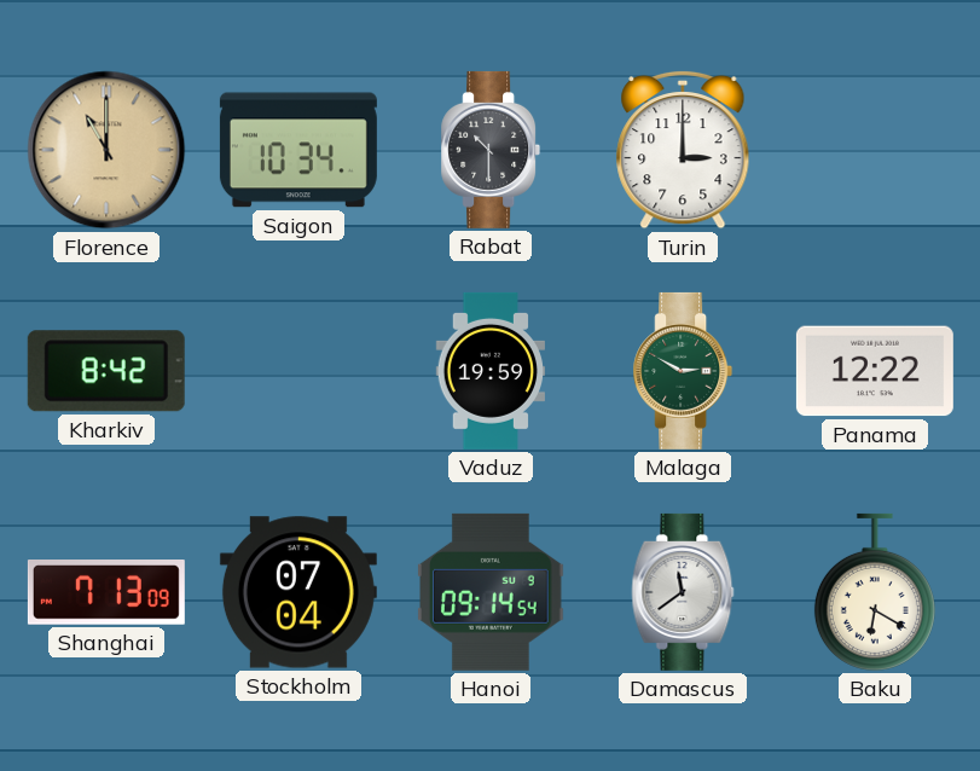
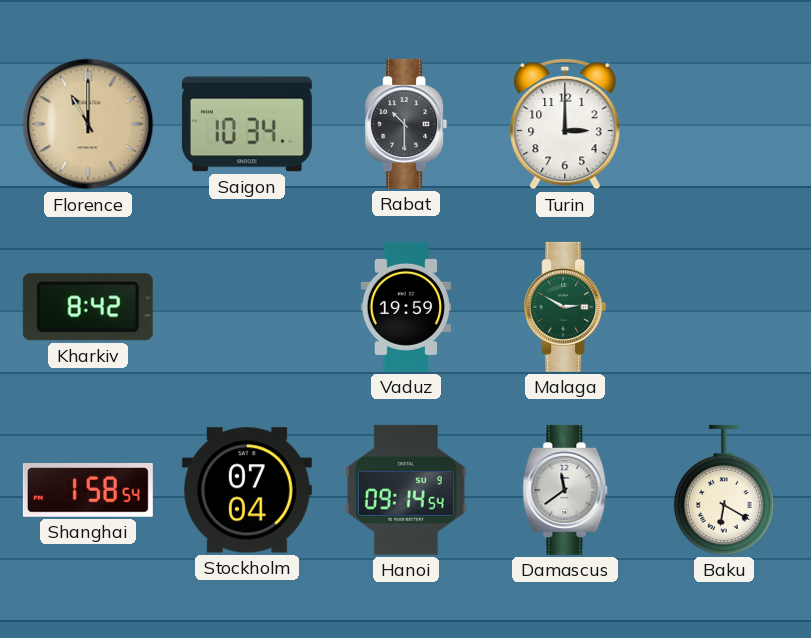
Panama: 12:22 -> none
Shanghai: 7:13 -> 1:58
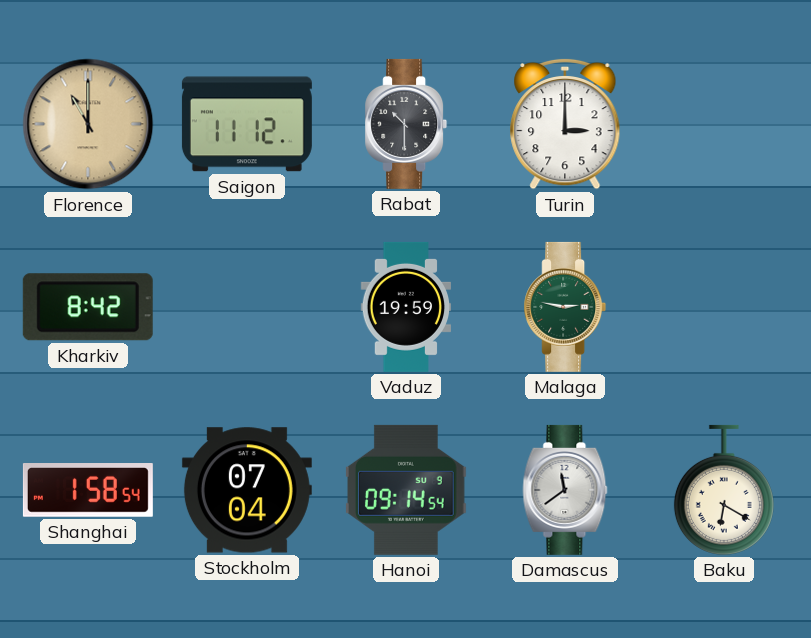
Saigon: 10:34 -> 11:12
Malaga: 2:50 -> 2:47
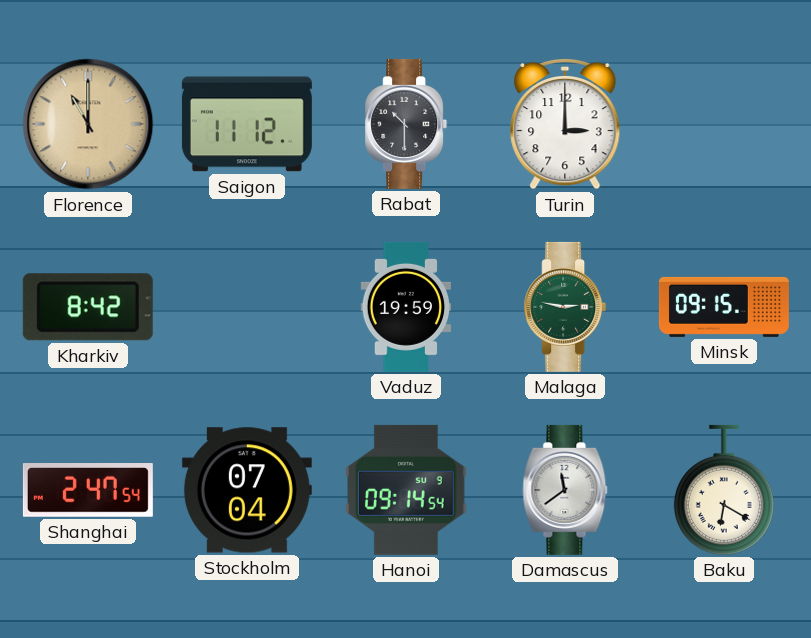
Minsk: none -> 09:15
Shanghai: 1:58 -> 2:47
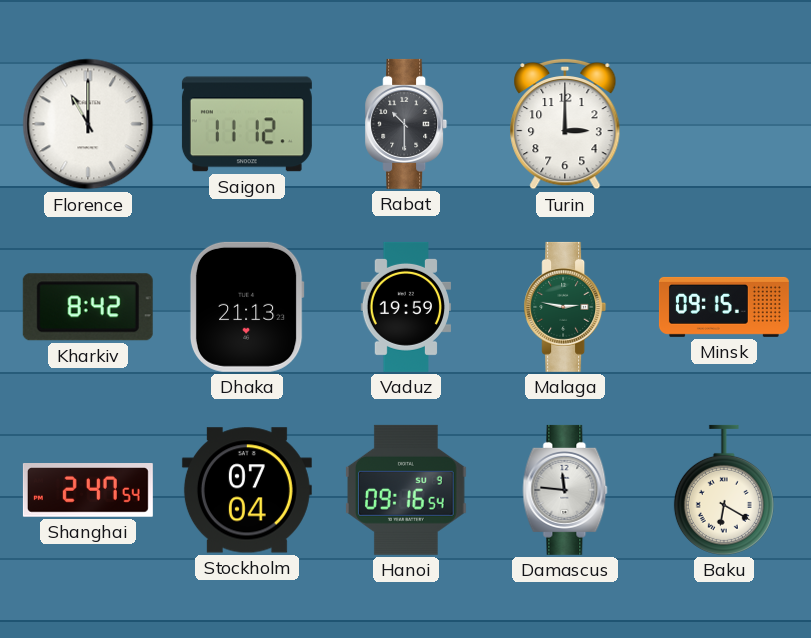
Florence dial: champagne -> white
Dhaka: none -> 21:13
Hanoi: 09:14 -> 09:16
Damascus: 11:39 -> 11:46
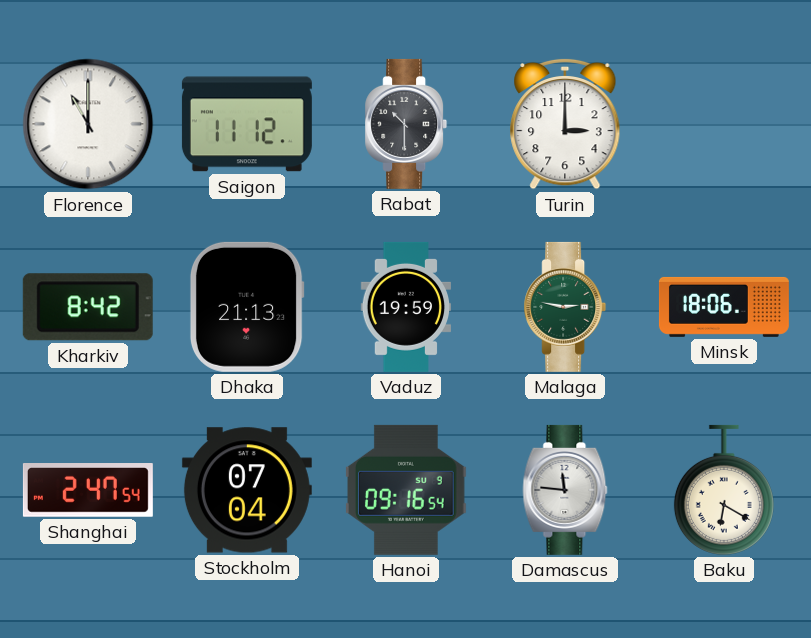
Minsk: 09:15 -> 18:06
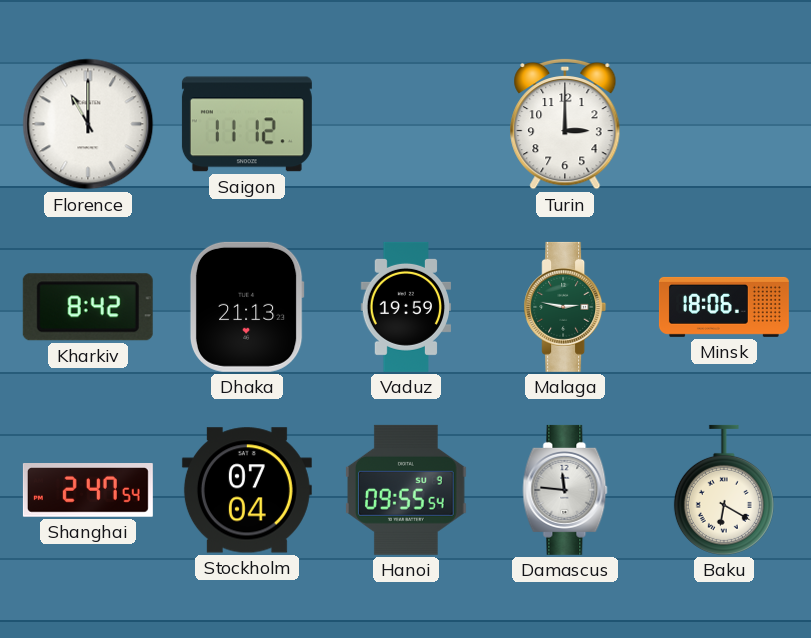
Rabat: 10:30 -> none
Hanoi: 09:16 -> 09:55
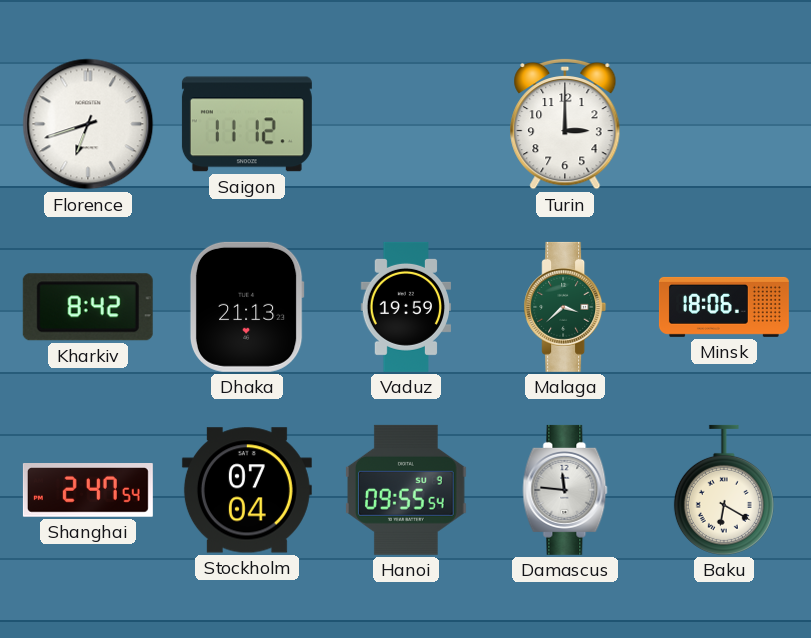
Florence: 11:00 -> 6:42
Malaga: 2:47 -> 3:38
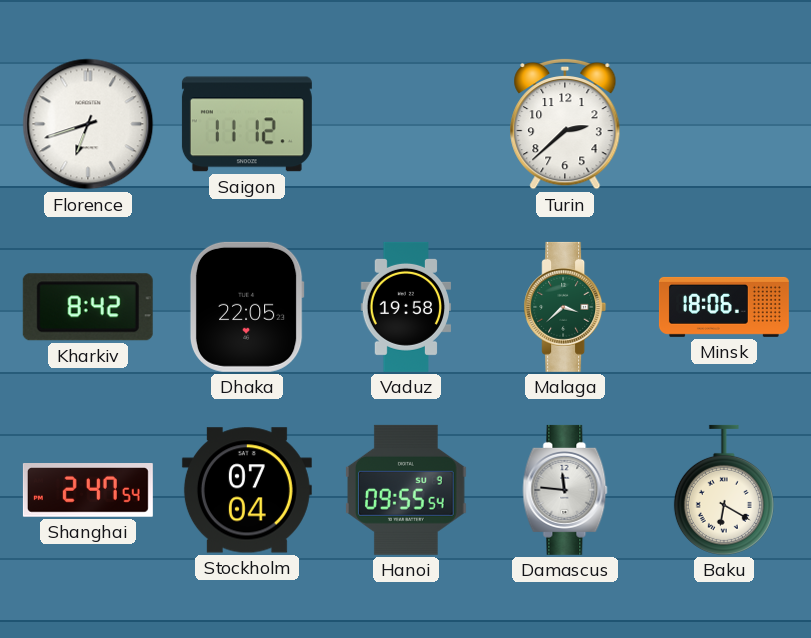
Turin: 3:00 -> 2:38
Dhaka: 21:13 -> 22:05
Vaduz: 19:59 -> 19:58
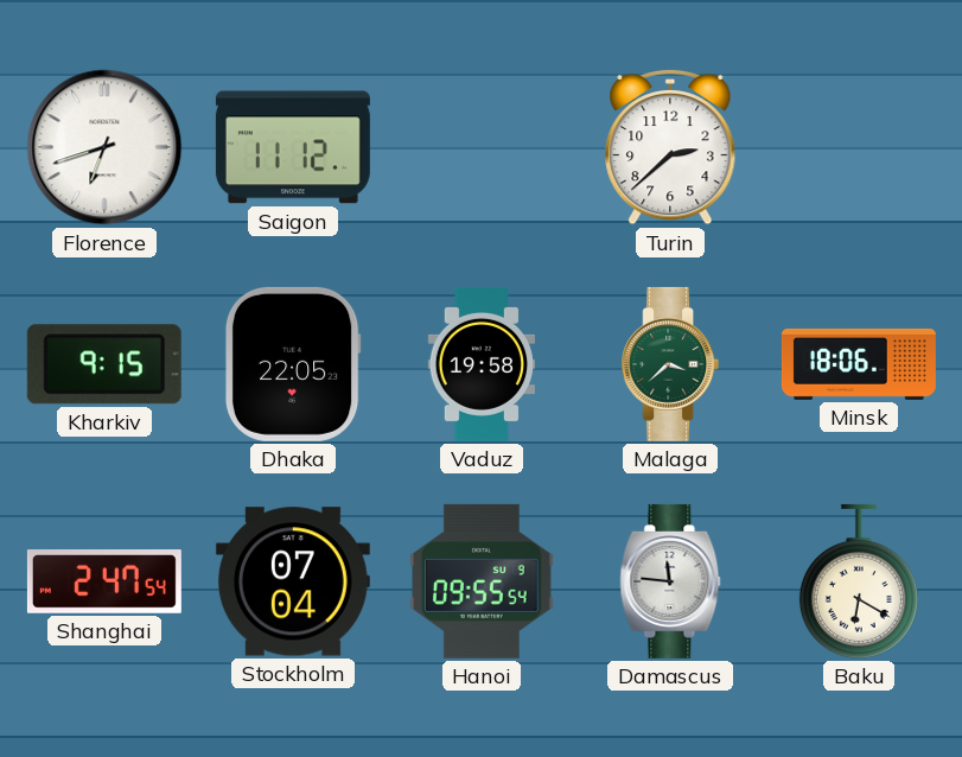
Kharkiv: 8:42 -> 9:15
